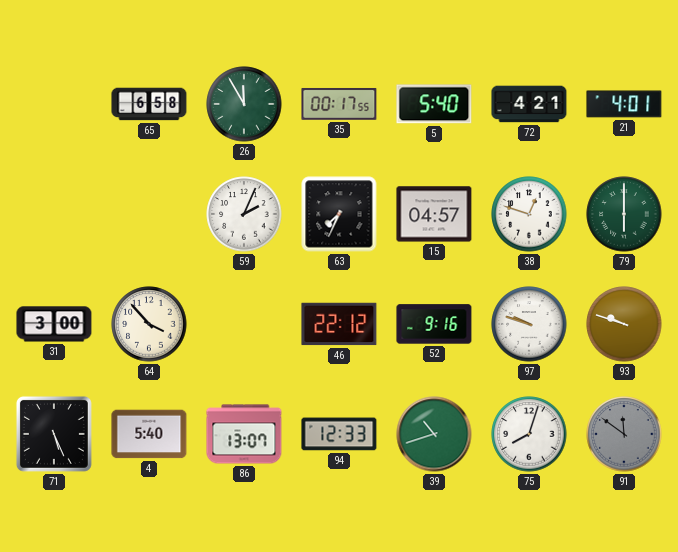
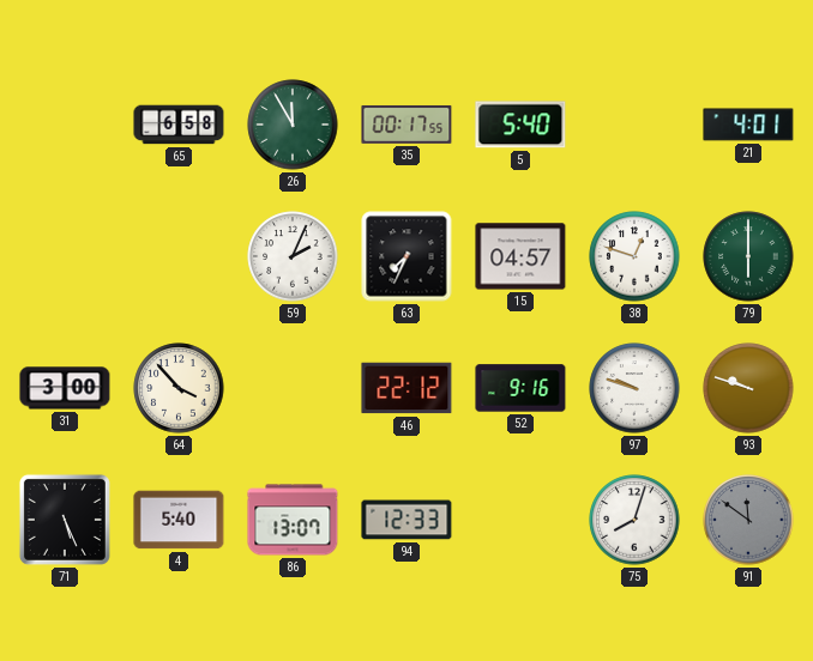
72: 4:21 -> none
39: 10:42 -> none
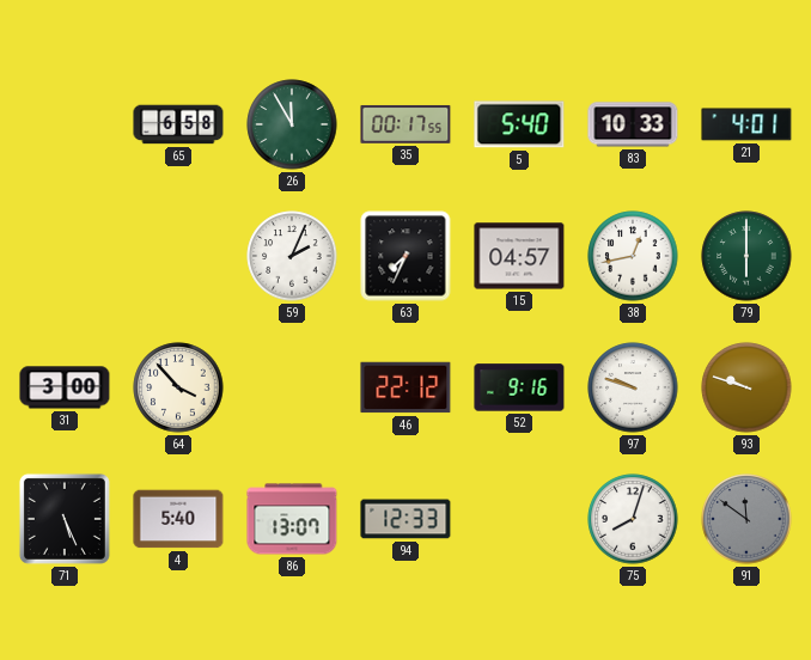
83: none -> 10:33
38: 12:48 -> 12:43
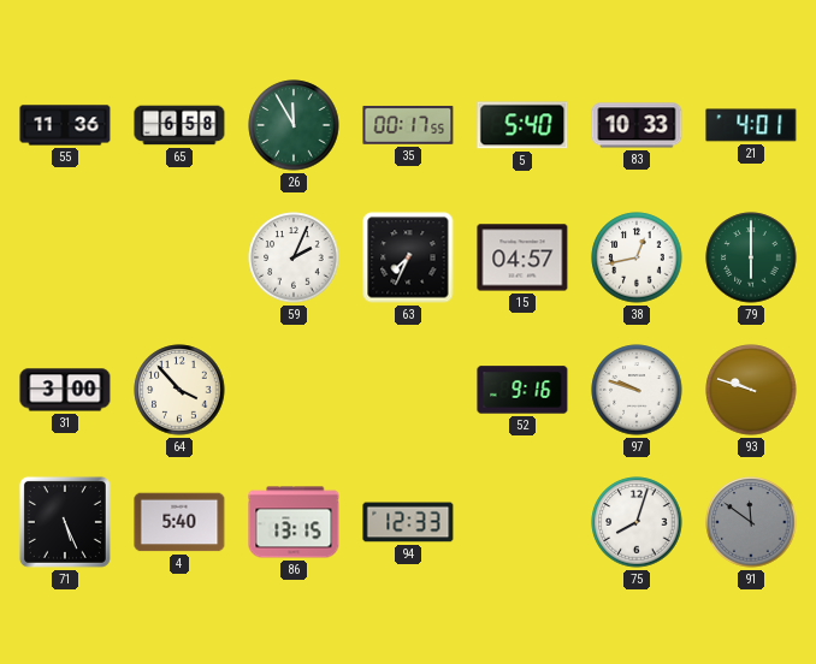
55: none -> 11:36
46: 22:12 -> none
86: 13:07 -> 13:15
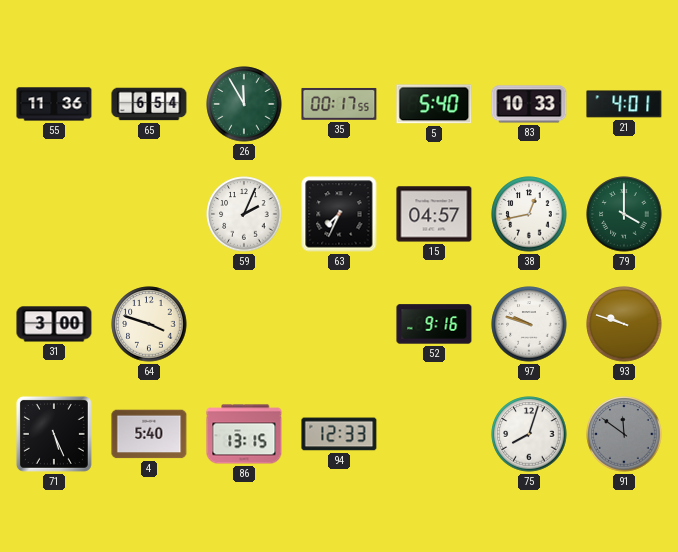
65: 6:58 -> 6:54
79: 6:00 -> 4:00
64: 3:53 -> 3:48
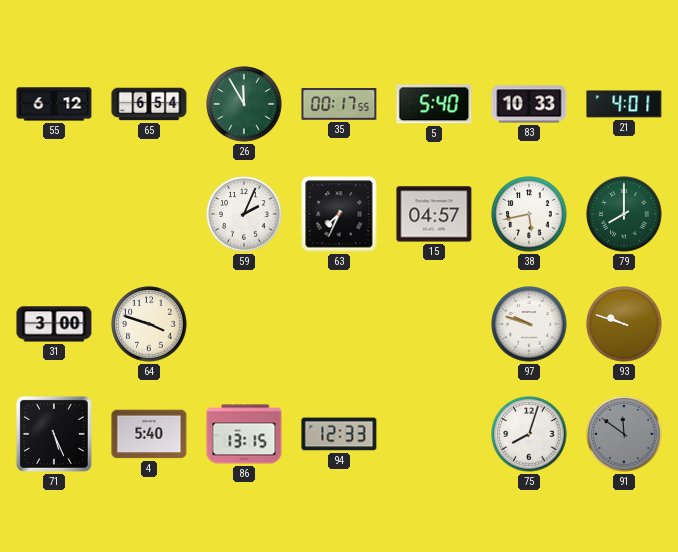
55: 11:36 -> 6:12
38: 12:43 -> 5:43
79: 4:00 -> 8:00
52: 9:16 -> none
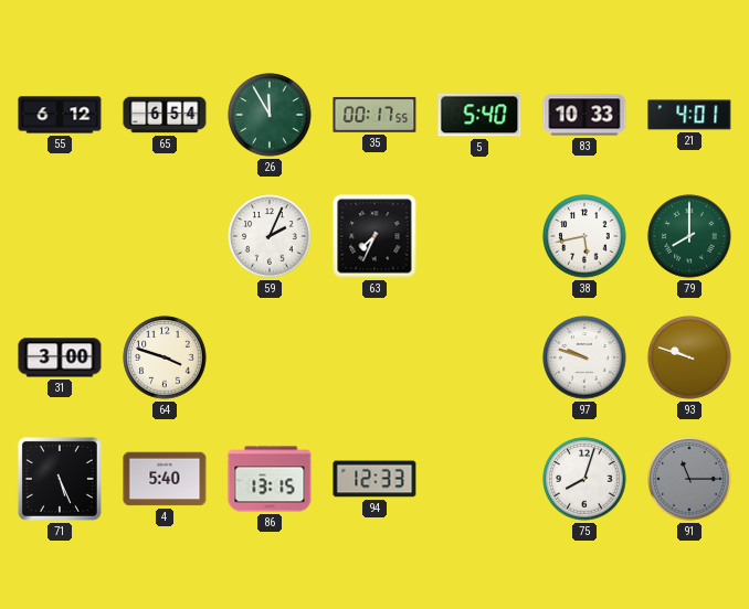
15: 04:57 -> none
91: 11:51 -> 11:15
